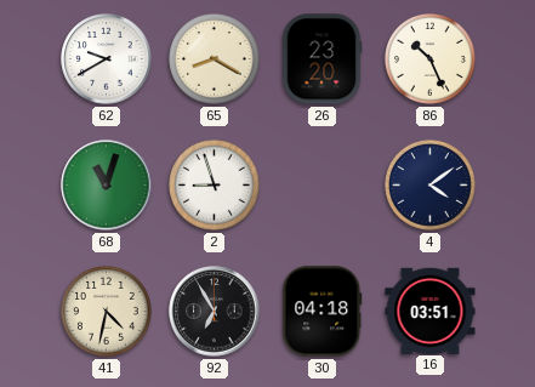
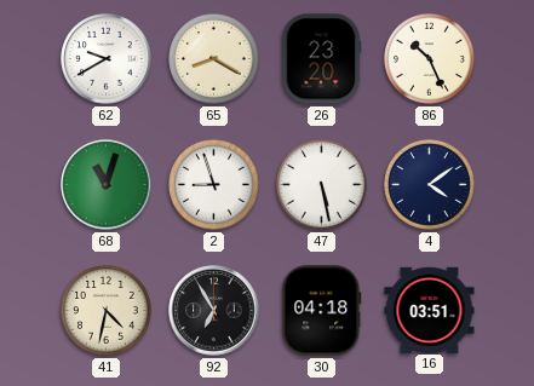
47: none -> 5:28
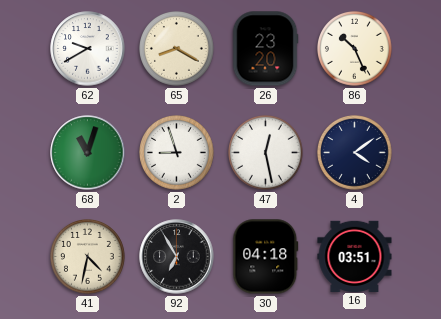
47: 5:28 -> 12:28
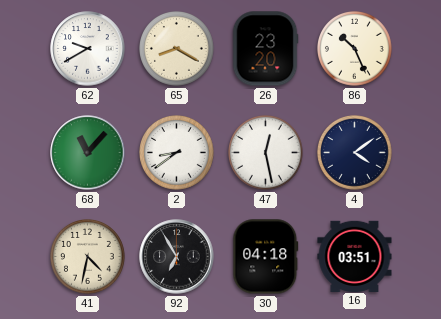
68: 11:03 -> 11:07
2: 8:57 -> 8:39
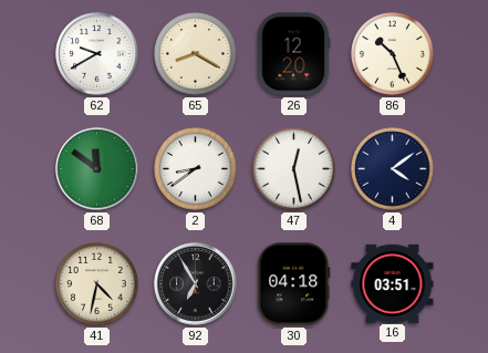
26: 23:20 -> 12:20
68: 11:07 -> 11:51
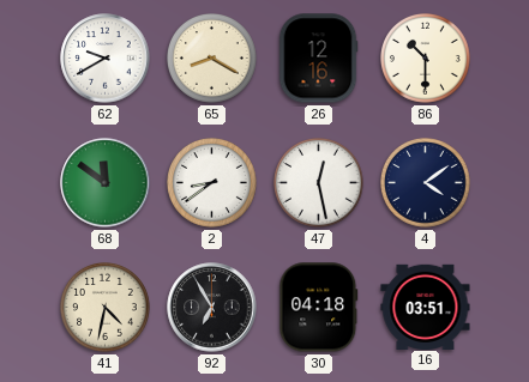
26: 12:20 -> 12:16
86: 10:26 -> 10:30
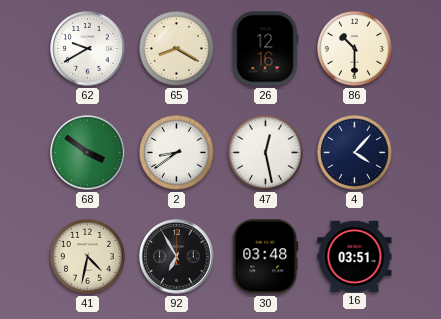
68: 11:51 -> 3:51
4: 4:09 -> 4:07
30: 04:18 -> 03:48
